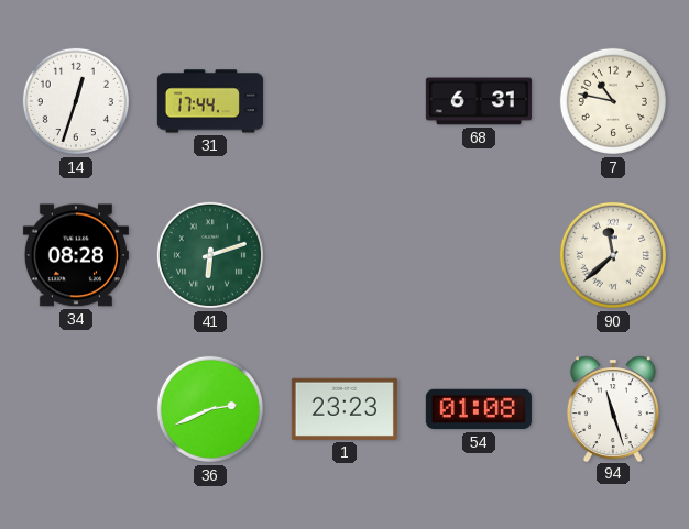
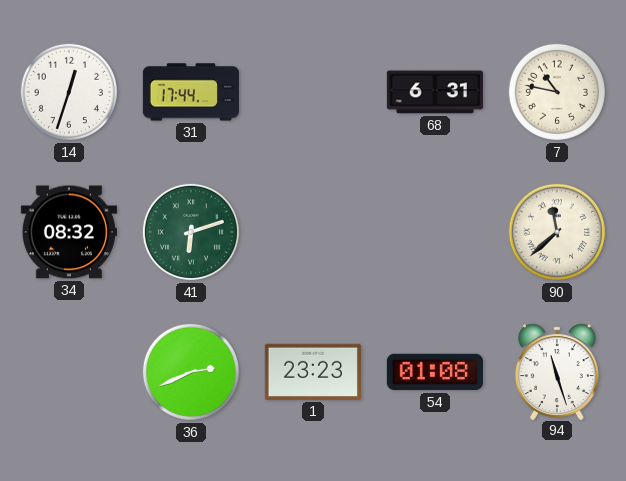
34: 08:28 -> 08:32
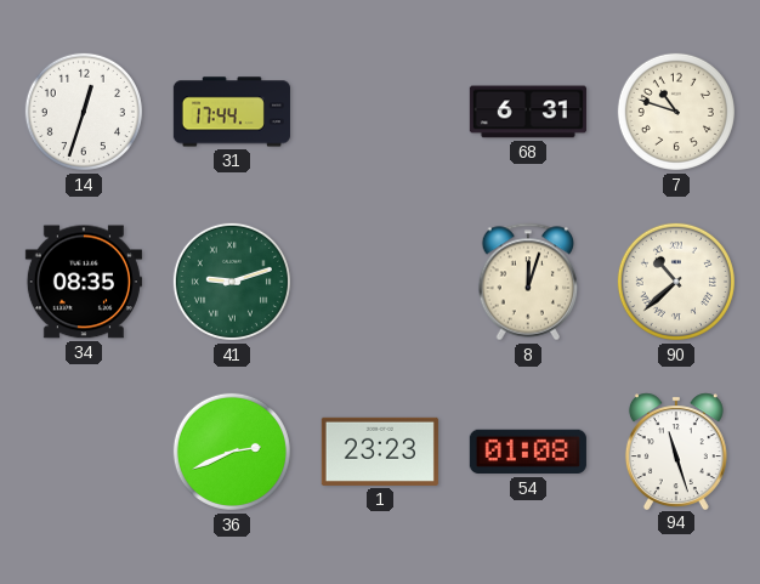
7: 10:47 -> 10:48
34: 08:32 -> 08:35
41: 6:12 -> 9:12
8: none -> 12:03
90: 11:38 -> 10:38
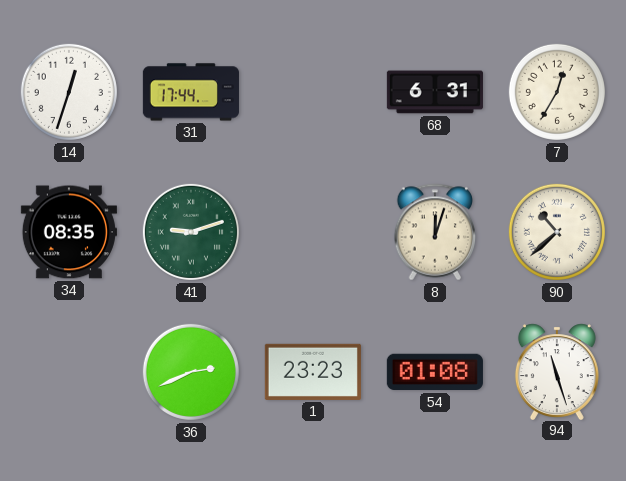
7: 10:48 -> 12:35
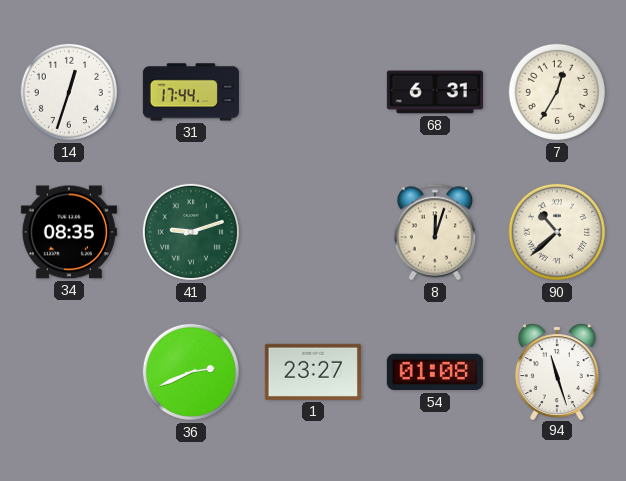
1: 23:23 -> 23:27
